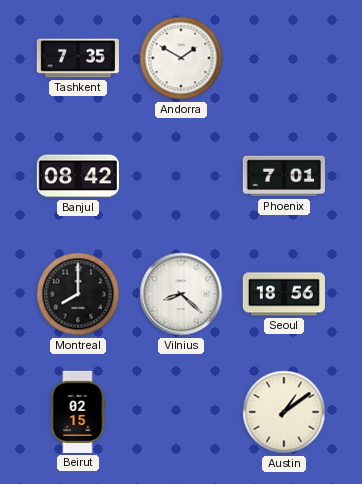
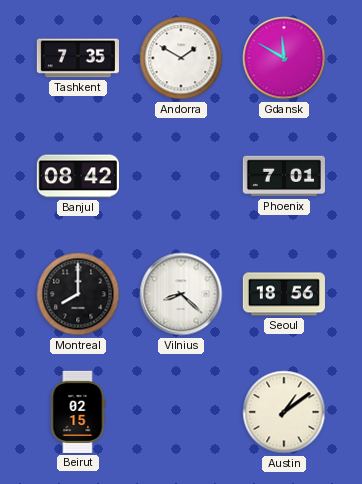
Gdansk: none -> 11:50
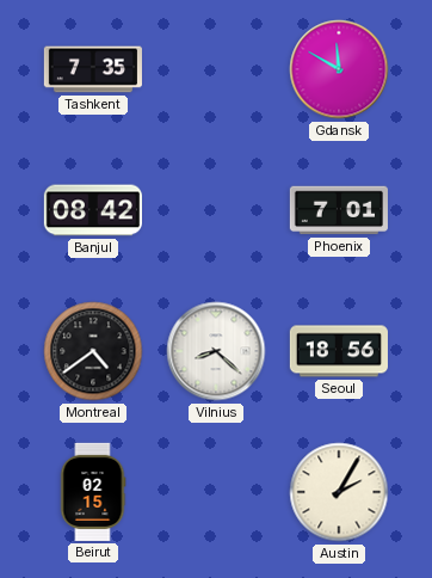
Andorra: 1:50 -> none
Montreal: 8:00 -> 4:39
Austin: 1:09 -> 2:05
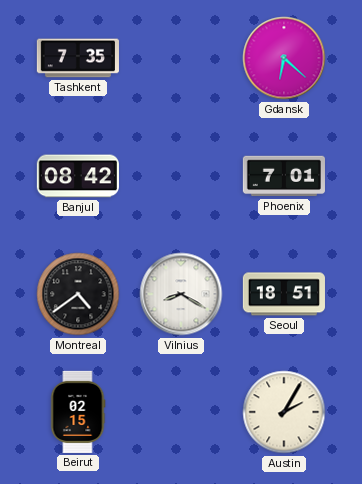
Gdansk: 11:50 -> 6:22
Vilnius: 8:22 -> 8:20
Seoul: 18:56 -> 18:51
